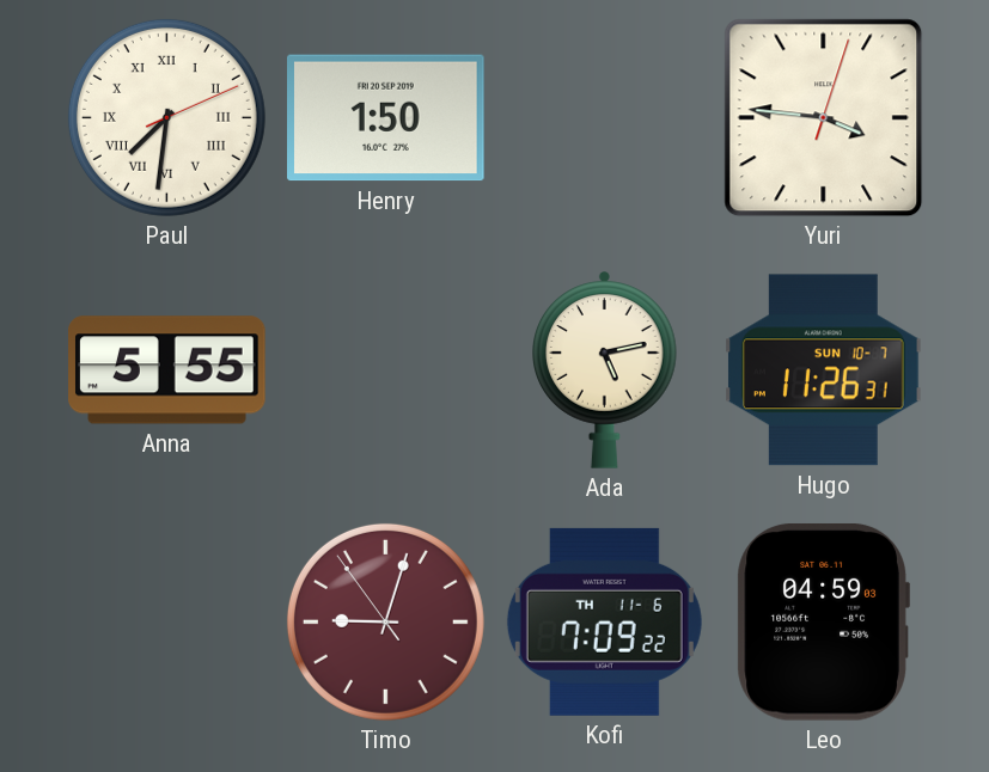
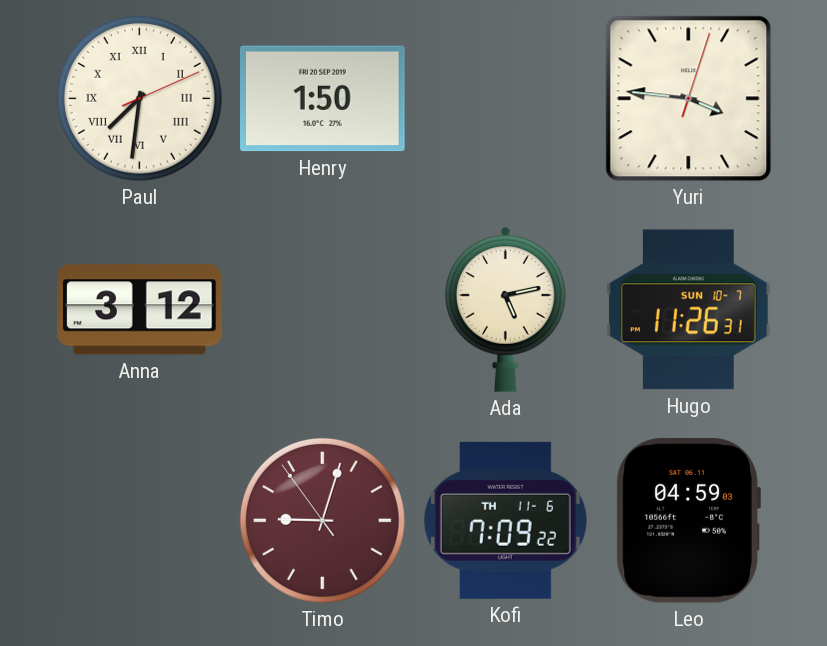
Anna: 5:55 -> 3:12
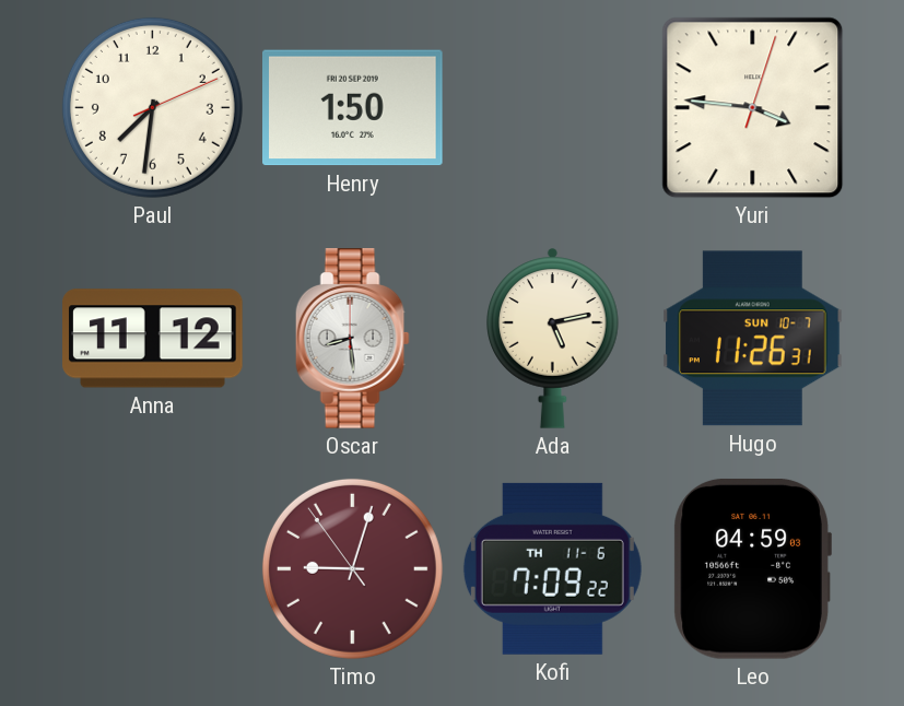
Paul numerals: Roman -> Arabic
Anna: 3:12 -> 11:12
Oscar: none -> 8:29
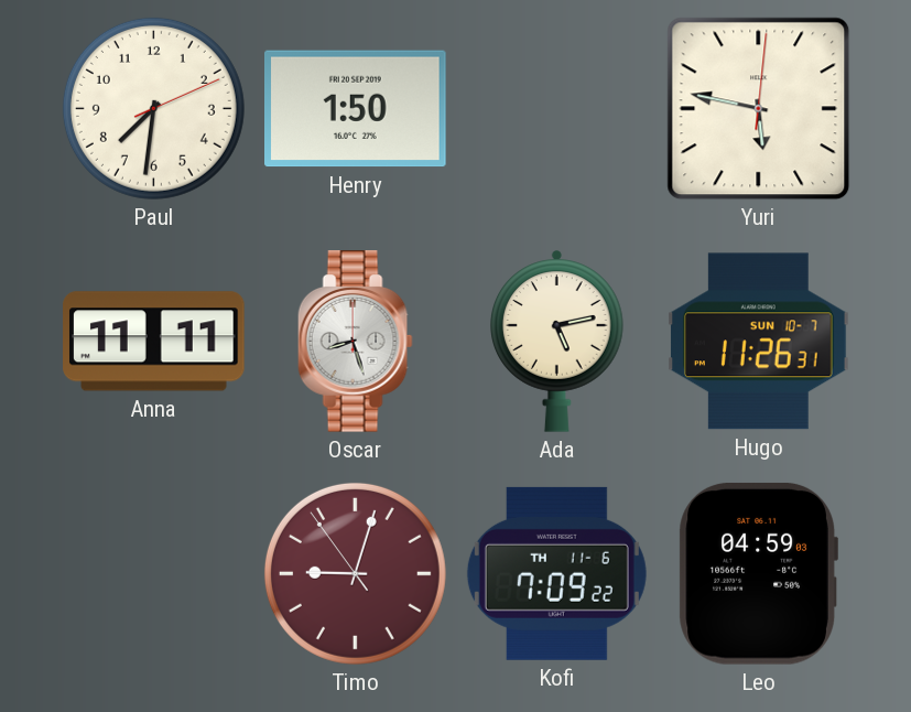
Yuri: 3:46 -> 5:47
Anna: 11:12 -> 11:11
Oscar: 8:29 -> 8:27
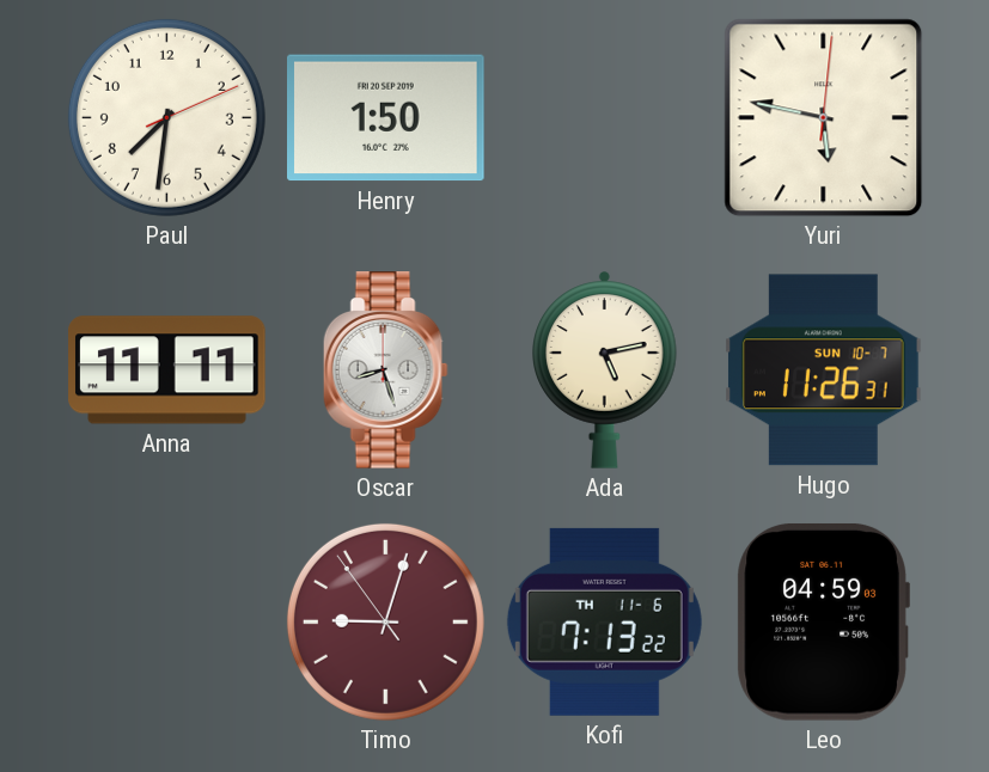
Kofi: 7:09 -> 7:13
